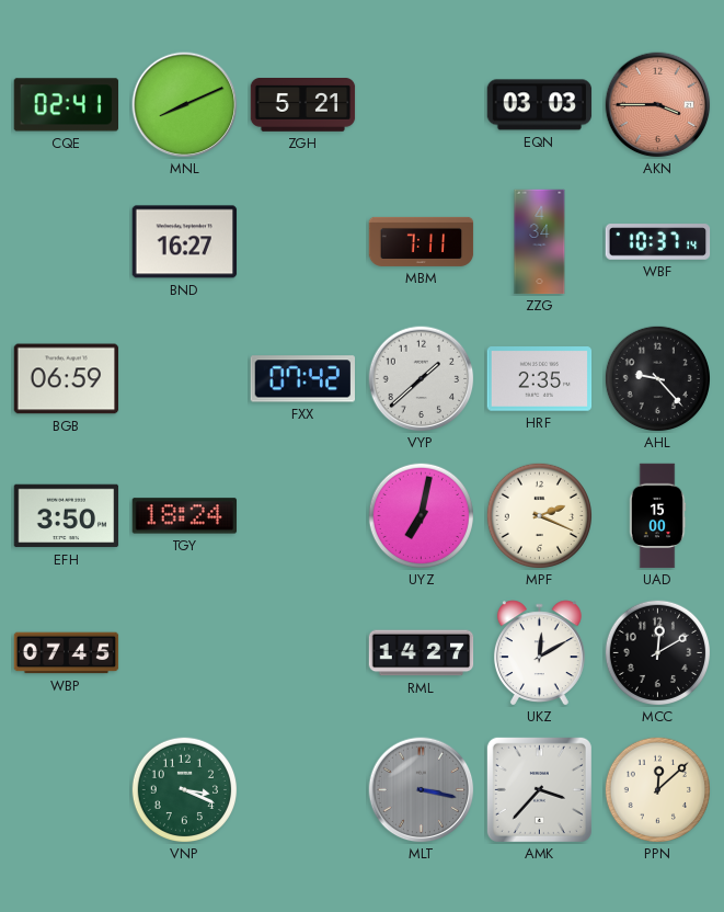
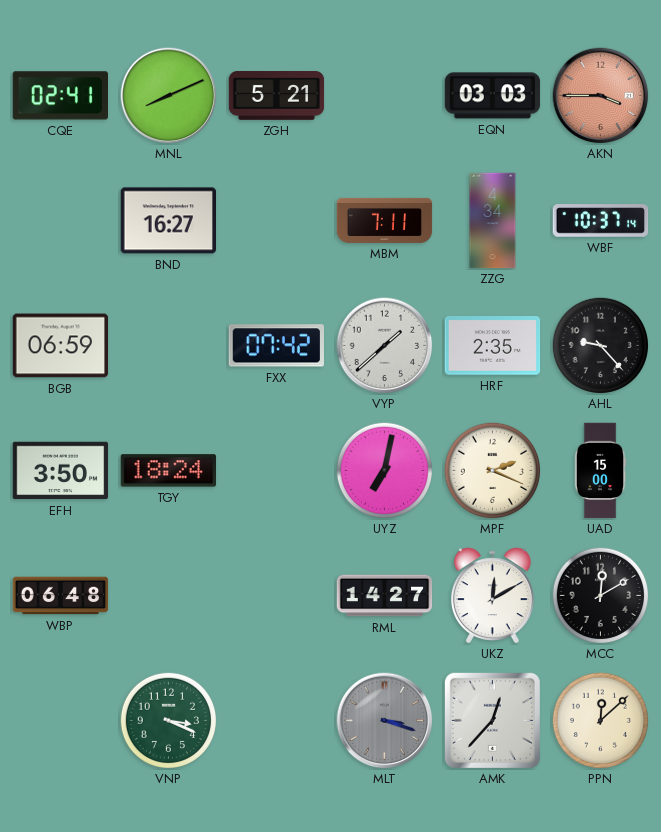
WBP: 07:45 -> 06:48
MLT: 3:17 -> 3:18
AMK: 3:37 -> 12:37
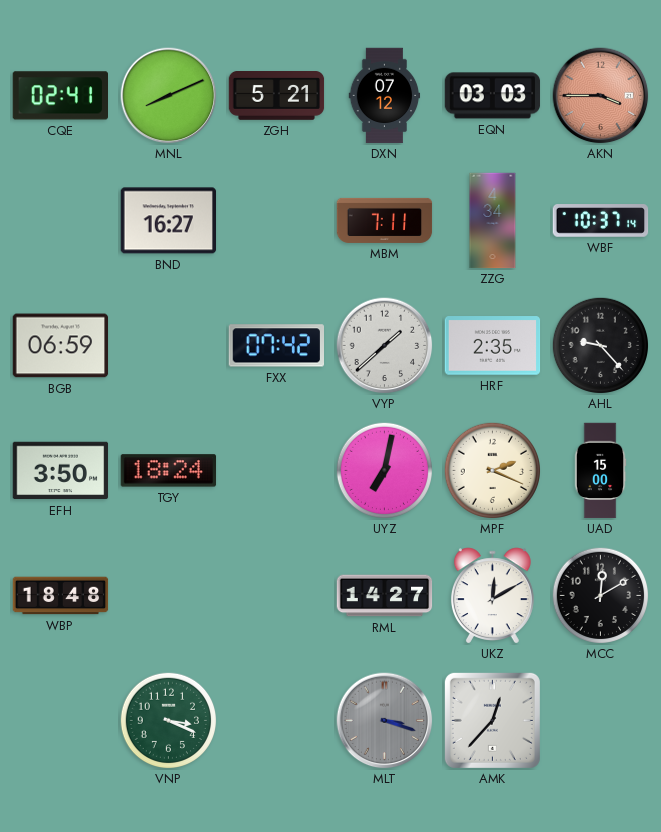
DXN: none -> 07:12
WBP: 06:48 -> 18:48
PPN: 12:08 -> none
